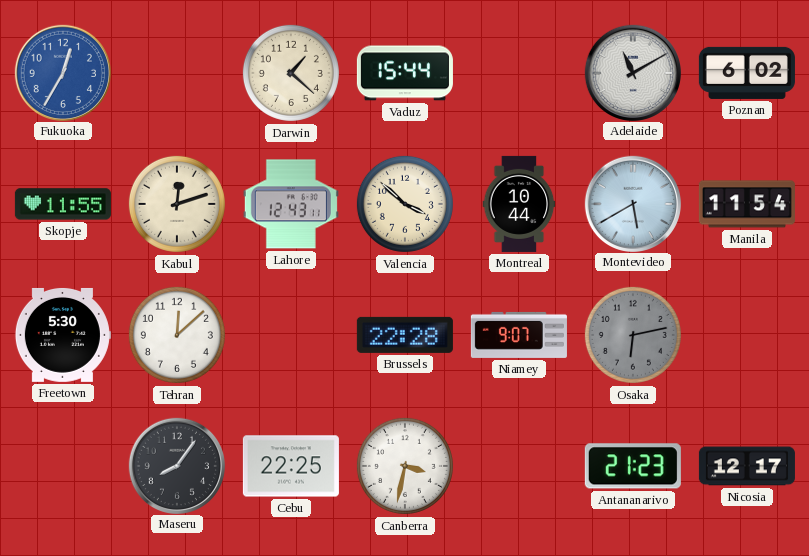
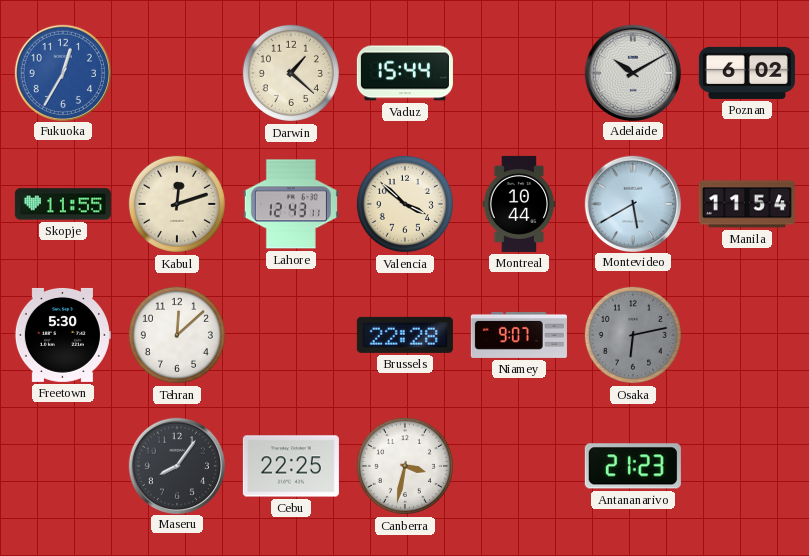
Adelaide: 11:10 -> 10:10
Nicosia: 12:17 -> none
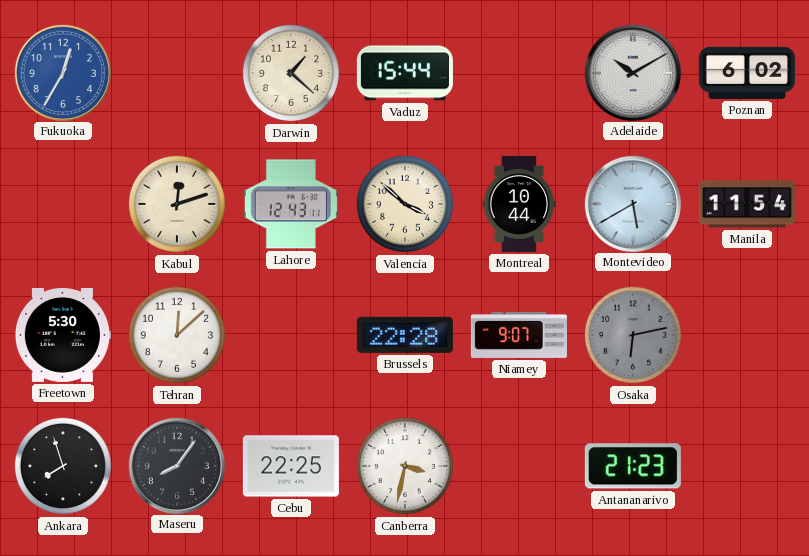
Skopje: 11:55 -> none
Ankara: none -> 7:57
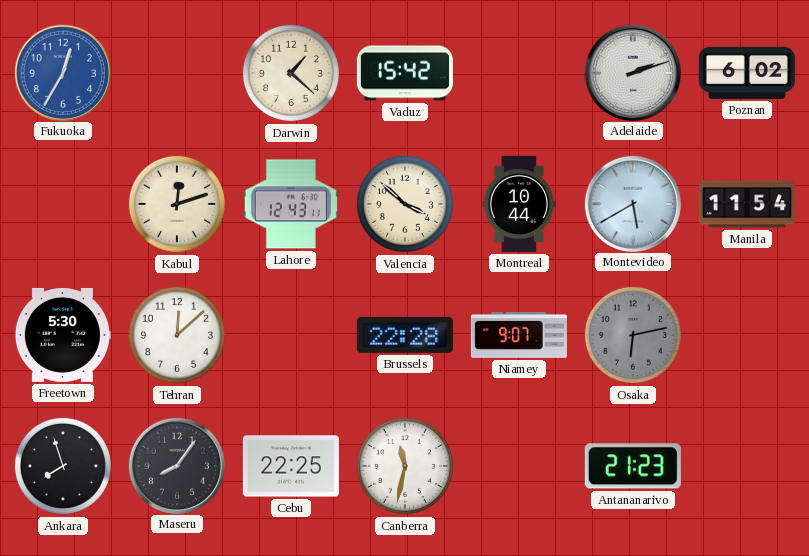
Vaduz: 15:44 -> 15:42
Adelaide: 10:10 -> 2:12
Canberra: 3:32 -> 11:32
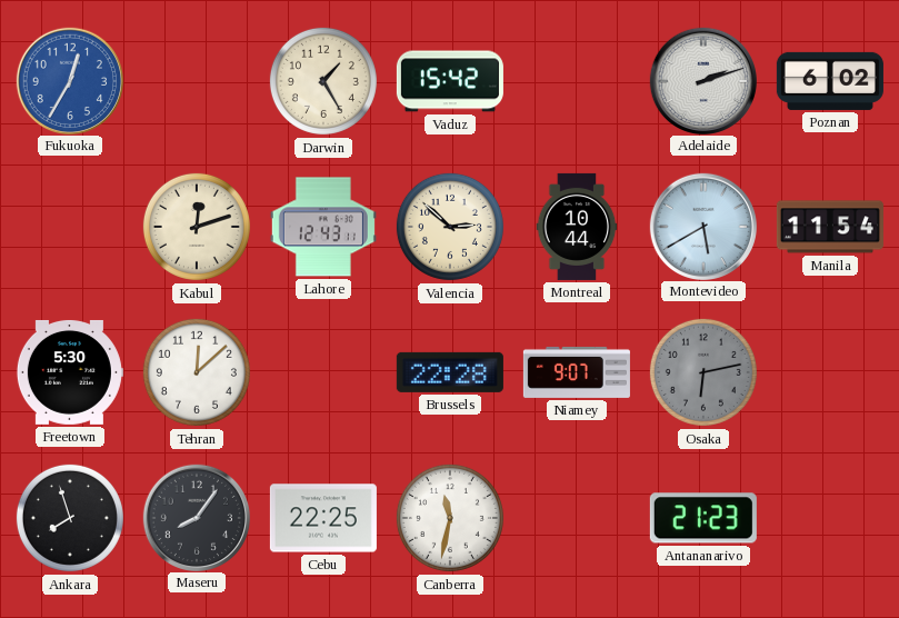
Darwin: 1:22 -> 1:25
Valencia: 3:52 -> 2:52
